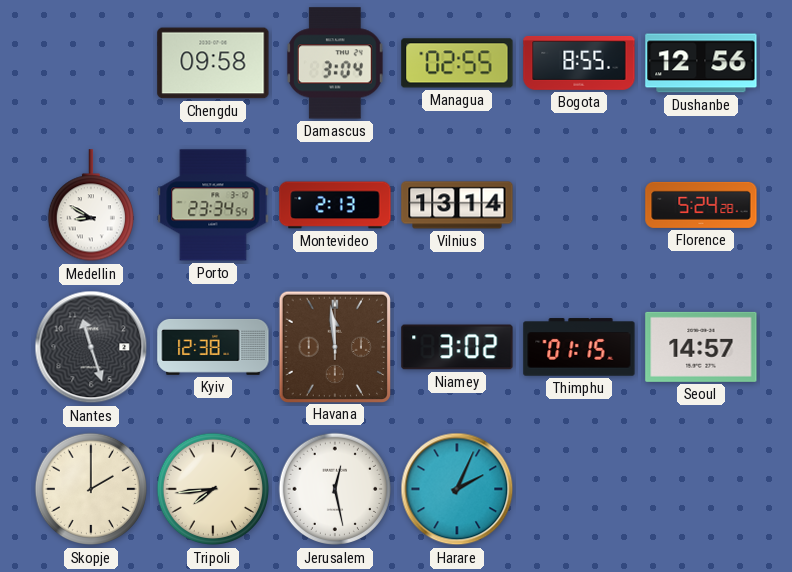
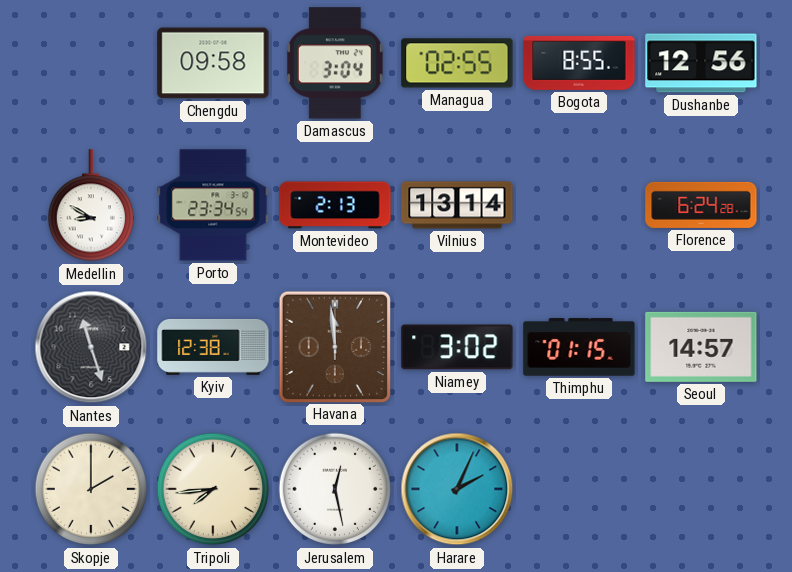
Florence: 5:24 -> 6:24
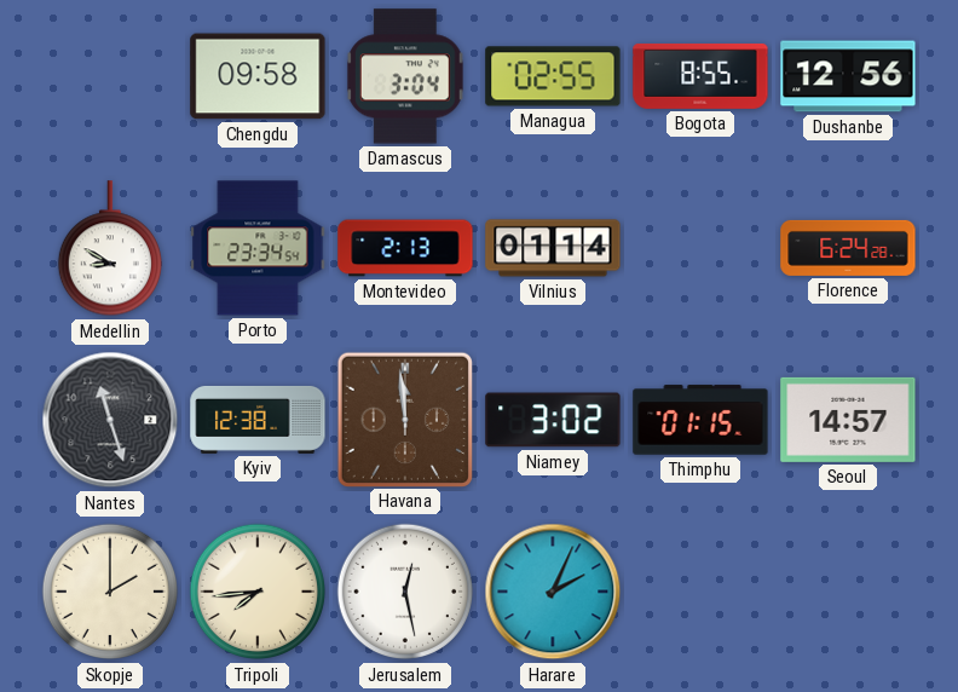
Vilnius: 13:14 -> 01:14
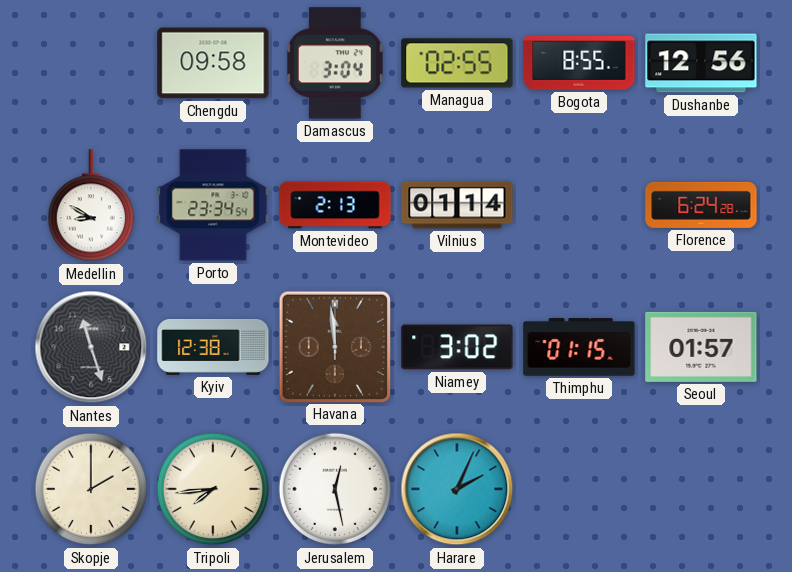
Seoul: 14:57 -> 01:57
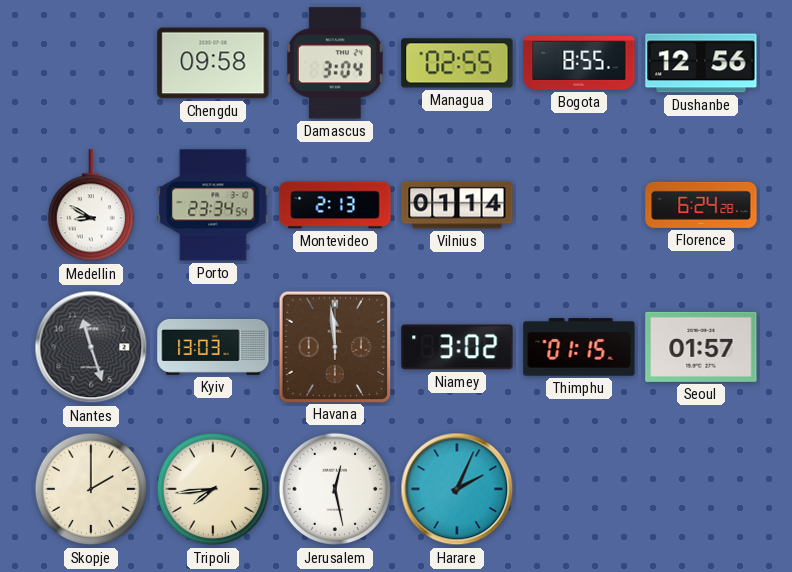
Kyiv: 12:38 -> 13:03
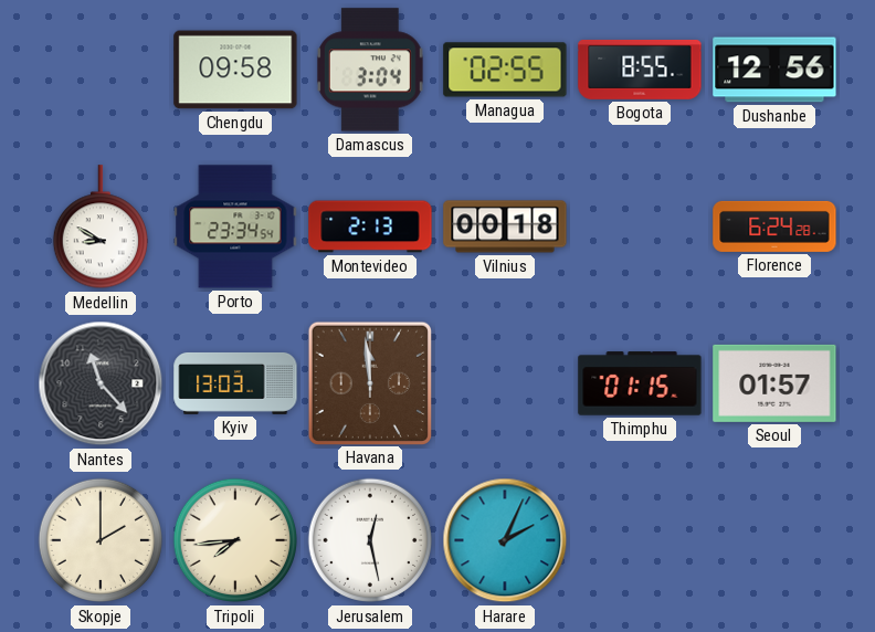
Vilnius: 01:14 -> 00:18
Nantes: 11:27 -> 11:23
Niamey: 3:02 -> none
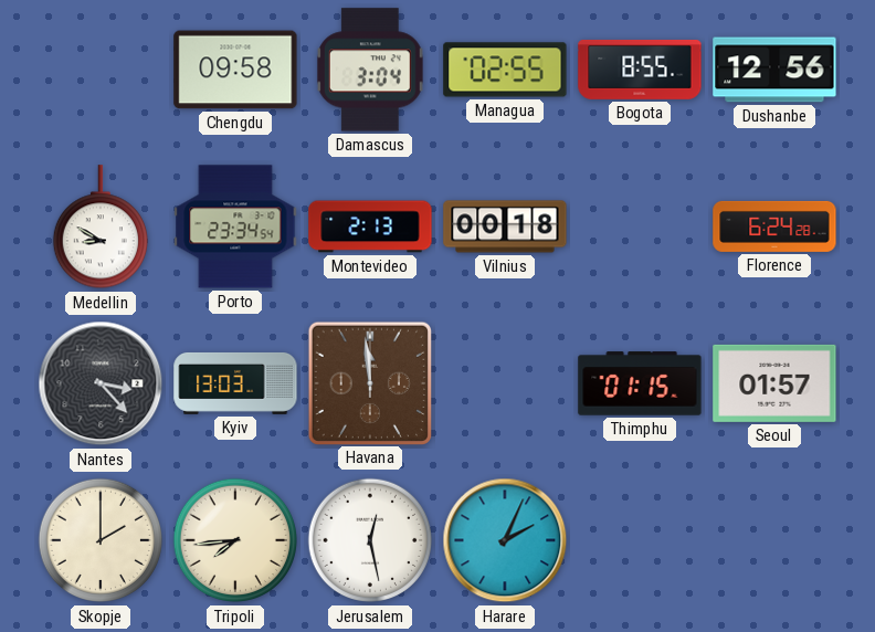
Nantes: 11:23 -> 3:23
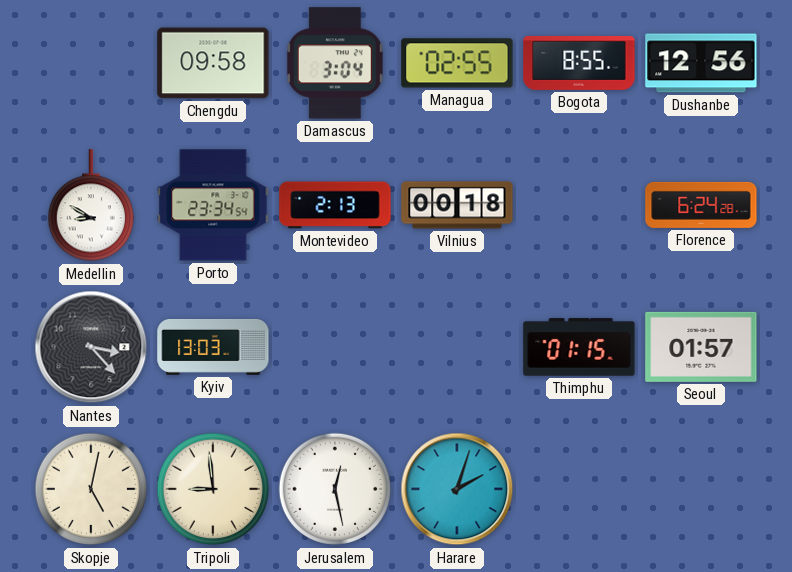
Havana: 11:59 -> none
Skopje: 2:00 -> 5:02
Tripoli: 7:44 -> 8:59
Harare: 2:04 -> 2:03
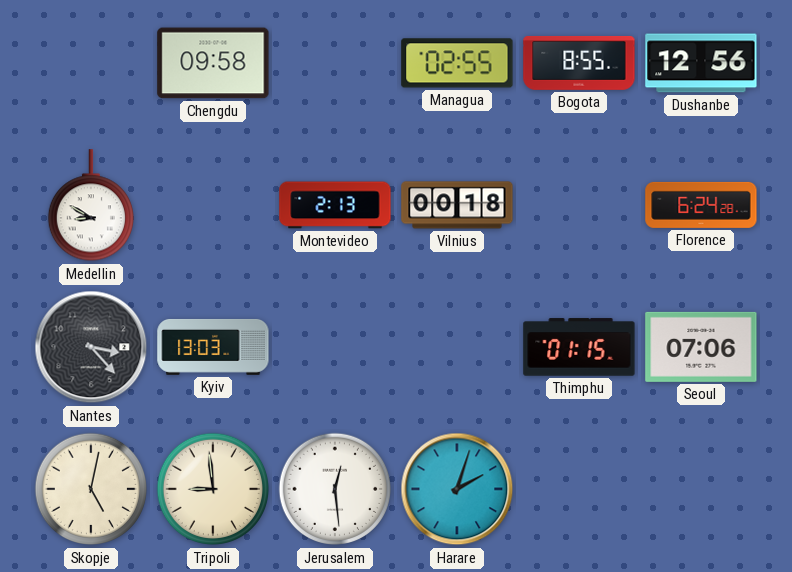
Damascus: 3:04 -> none
Porto: 23:34 -> none
Seoul: 01:57 -> 07:06
Jerusalem: 12:28 -> 12:29
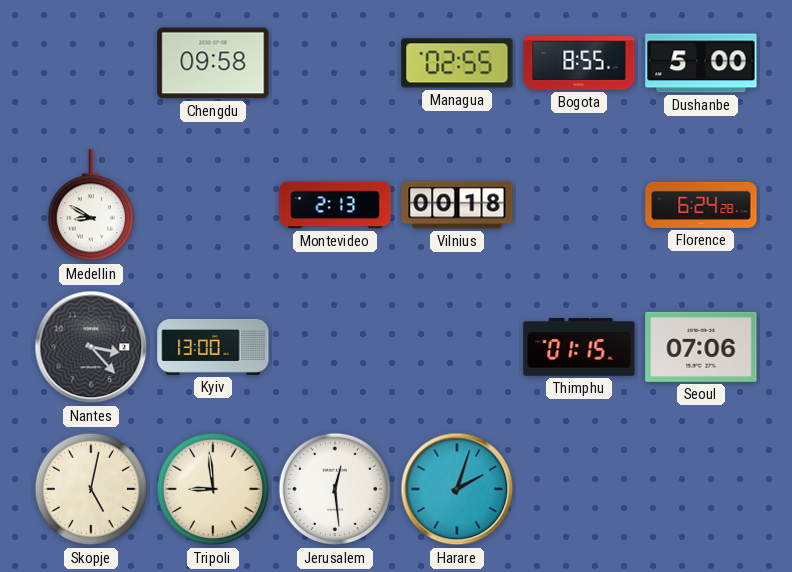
Dushanbe: 12:56 -> 5:00
Kyiv: 13:03 -> 13:00
